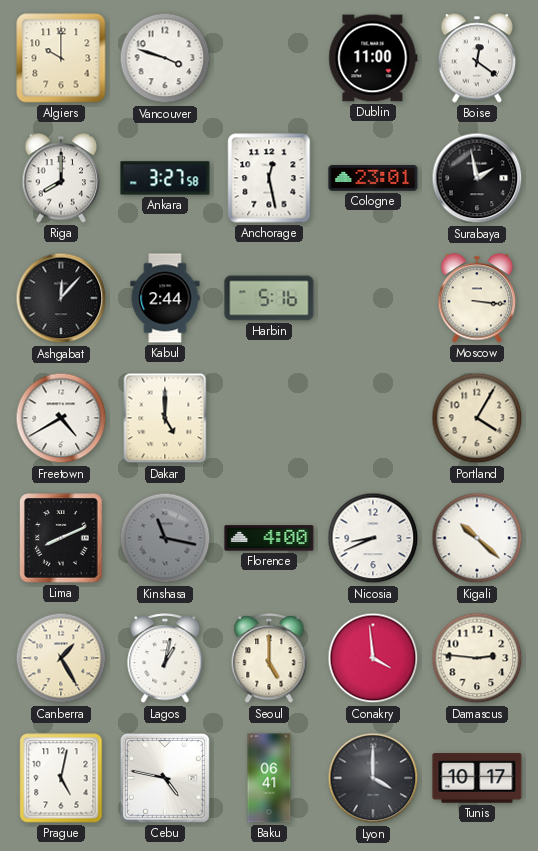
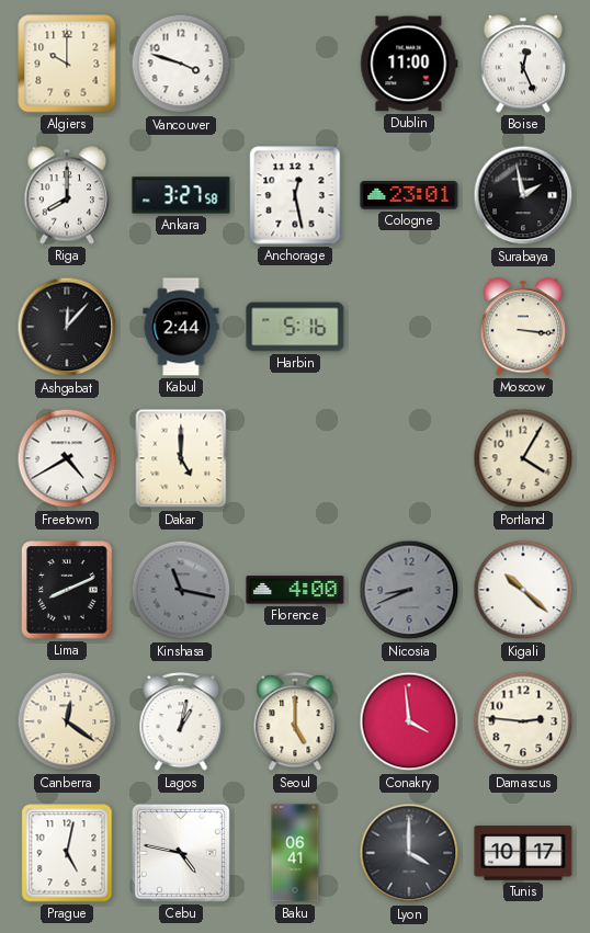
Boise: 12:21 -> 12:26
Nicosia dial: white -> grey
Canberra: 1:25 -> 12:21
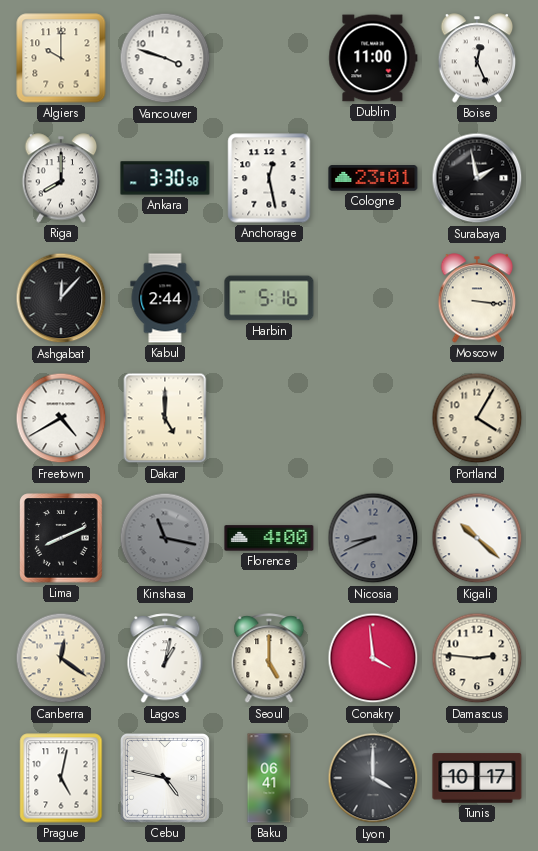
Ankara: 3:27 -> 3:30
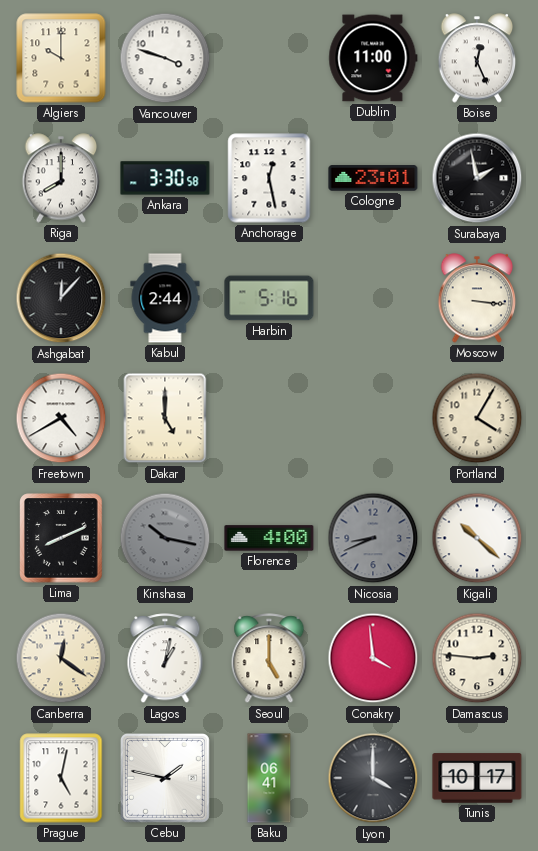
Kinshasa: 11:17 -> 10:17
Cebu: 4:47 -> 1:47
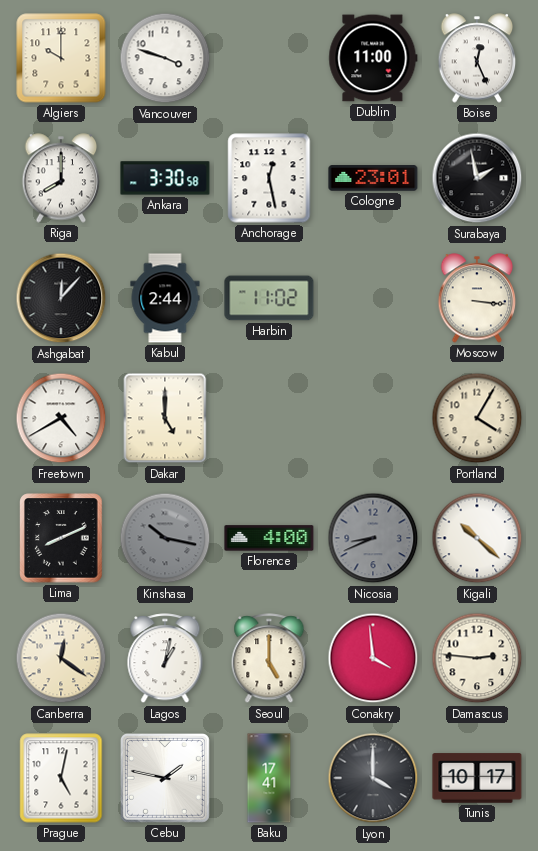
Harbin: 5:16 -> 11:02
Baku: 06:41 -> 17:41
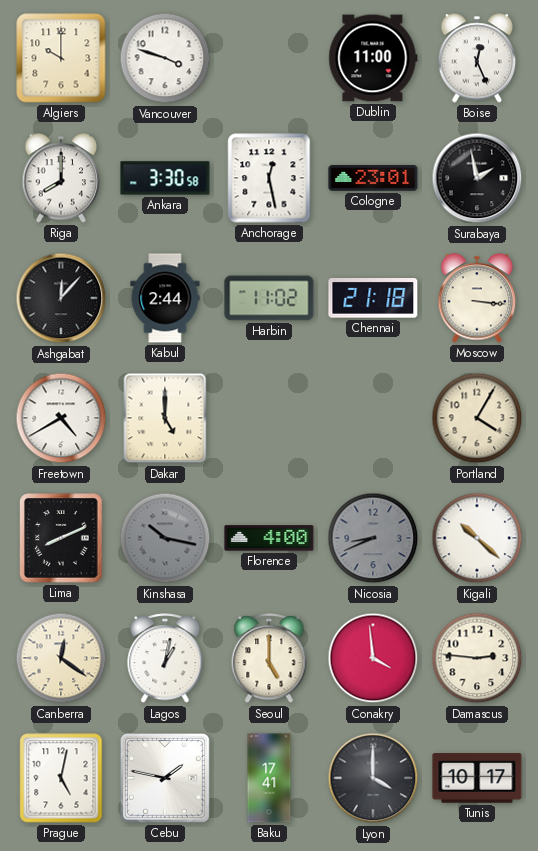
Chennai: none -> 21:18
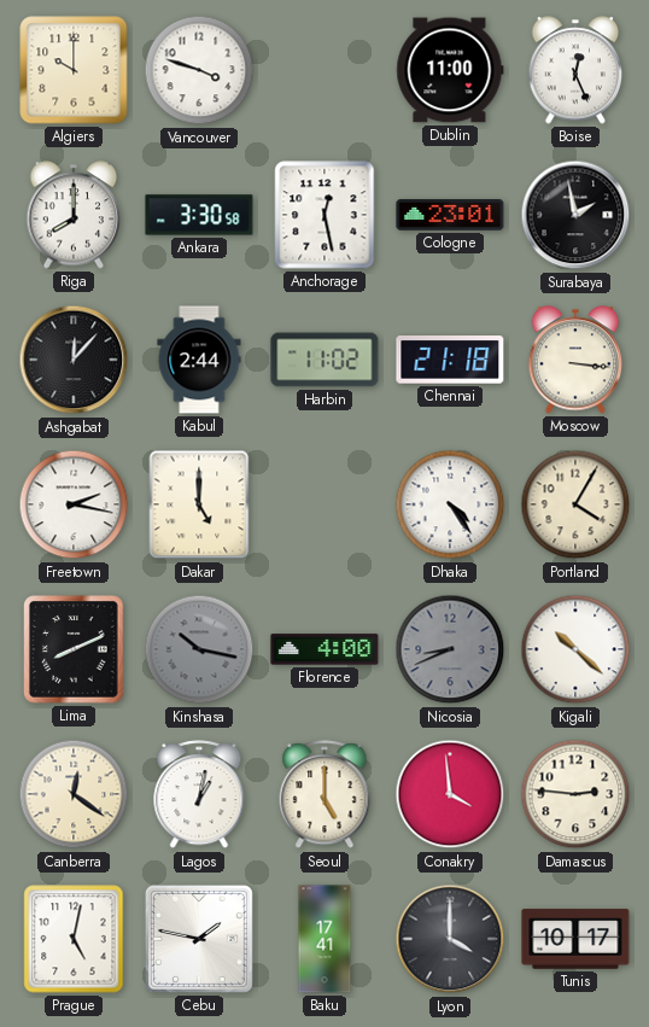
Freetown: 4:40 -> 2:17
Dhaka: none -> 4:24
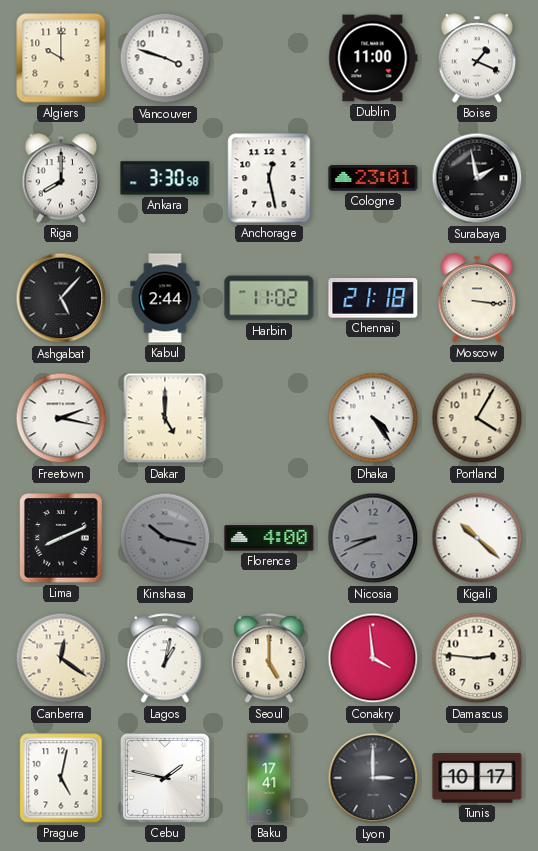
Boise: 12:26 -> 1:19
Ashgabat: 12:07 -> 5:07
Lyon: 4:00 -> 3:00
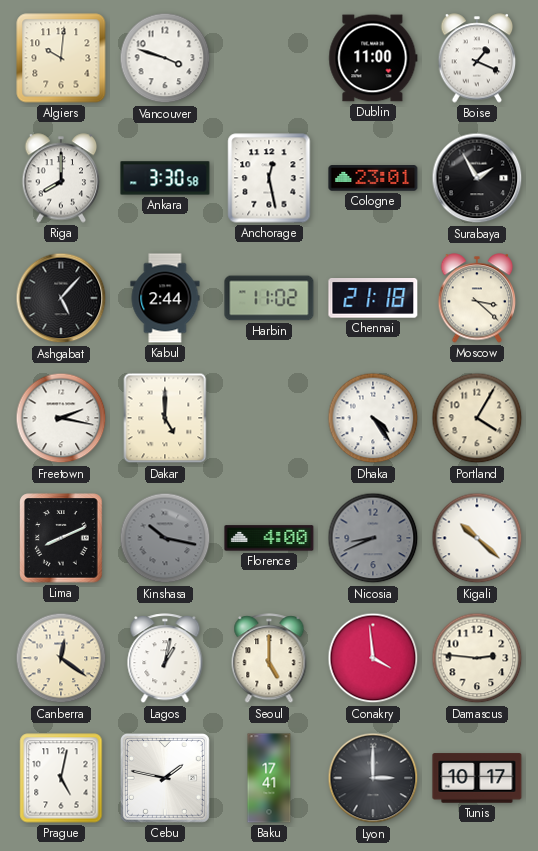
Algiers: 10:00 -> 10:01
Surabaya: 1:58 -> 1:55
Moscow: 3:16 -> 3:22
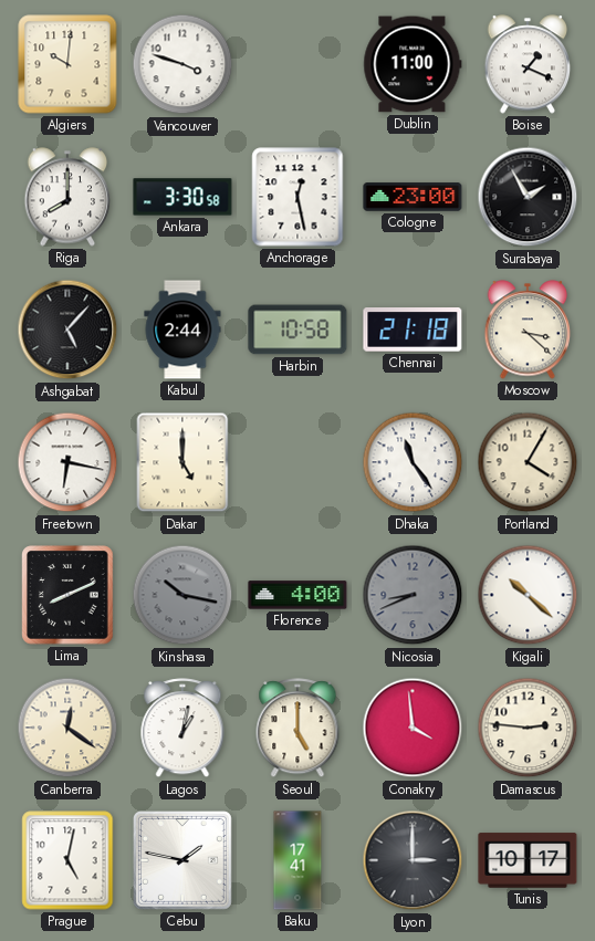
Cologne: 23:01 -> 23:00
Harbin: 11:02 -> 10:58
Freetown: 2:17 -> 6:17
Dhaka: 4:24 -> 11:24
